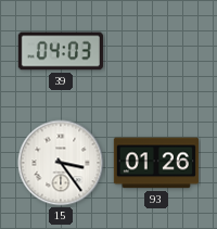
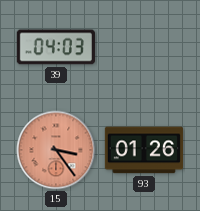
15 dial: white -> salmon
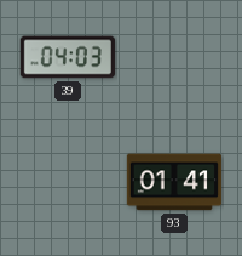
15: 3:24 -> none
93: 01:26 -> 01:41
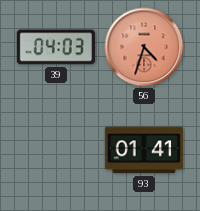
56: none -> 4:33
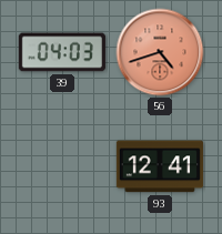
56: 4:33 -> 4:42
93: 01:41 -> 12:41
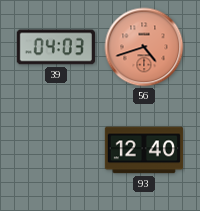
93: 12:41 -> 12:40
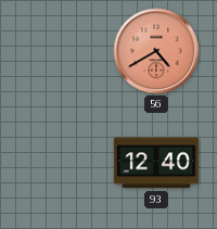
39: 04:03 -> none
56: 4:42 -> 4:40
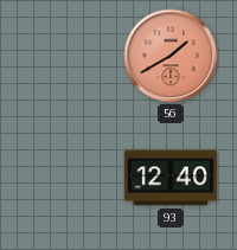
56: 4:40 -> 1:40
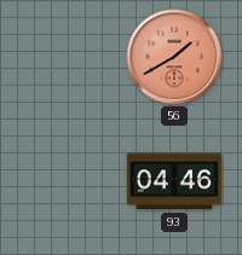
93: 12:40 -> 04:46
